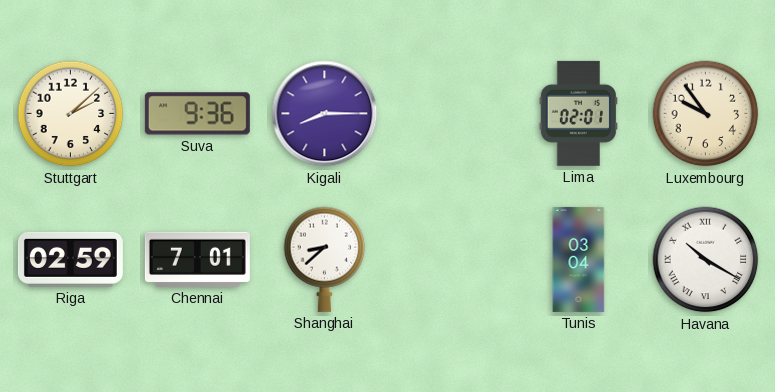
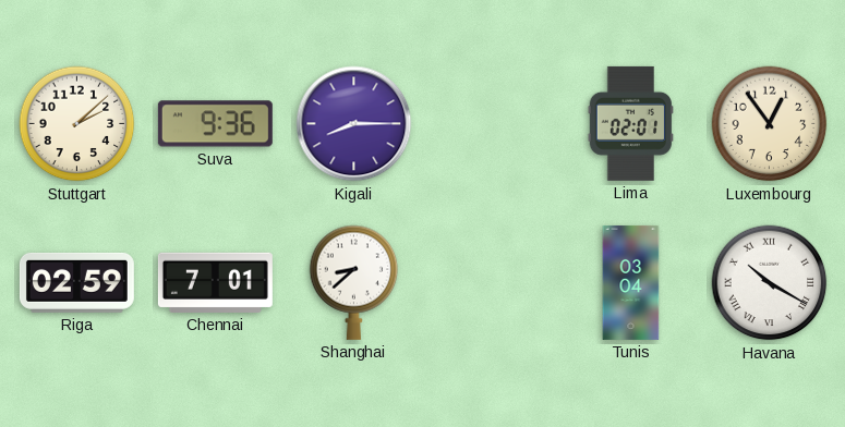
Luxembourg: 9:54 -> 12:54
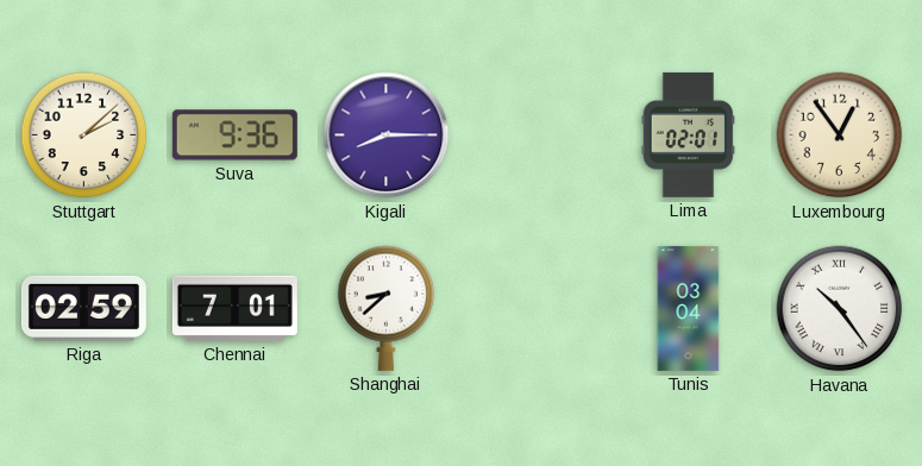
Havana: 10:20 -> 10:24
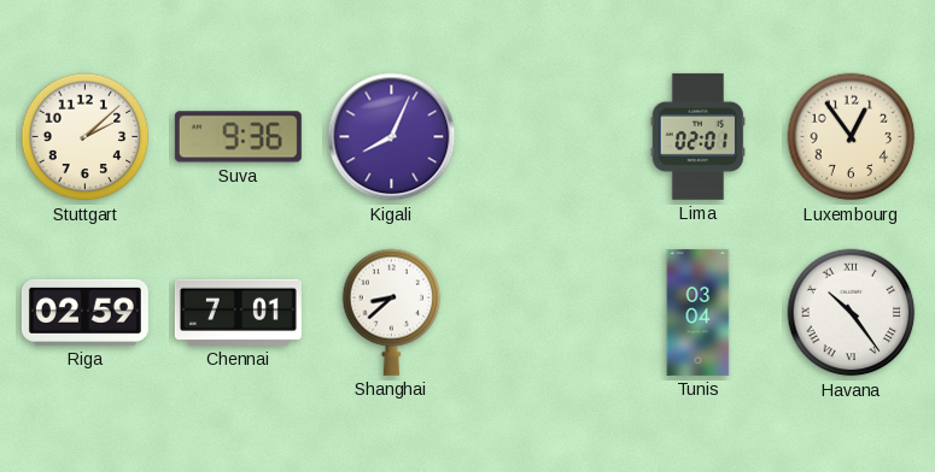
Kigali: 8:15 -> 8:04
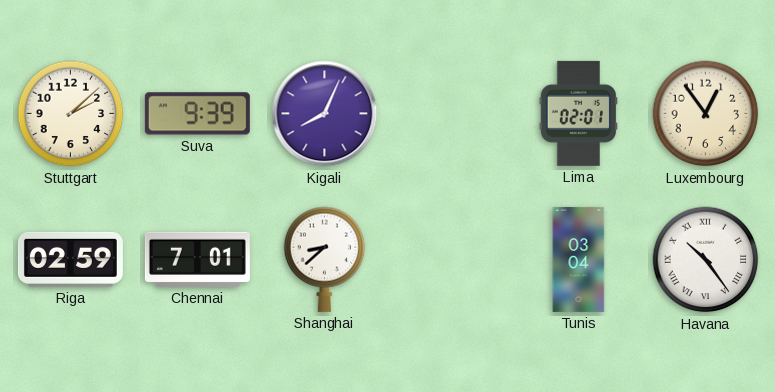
Suva: 9:36 -> 9:39
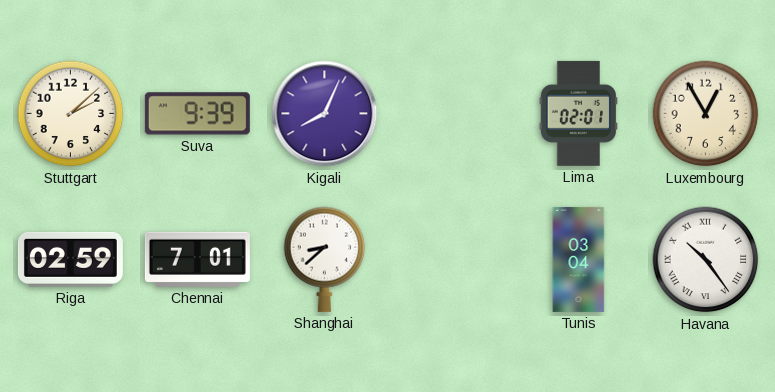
Luxembourg: 12:54 -> 12:55
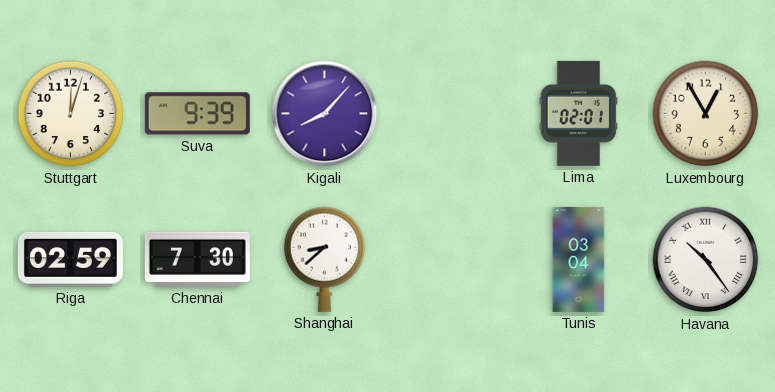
Stuttgart: 2:08 -> 12:03
Kigali: 8:04 -> 8:07
Chennai: 7:01 -> 7:30
